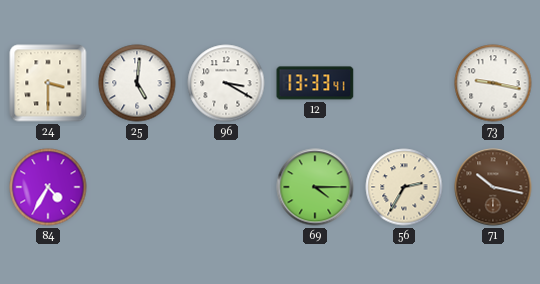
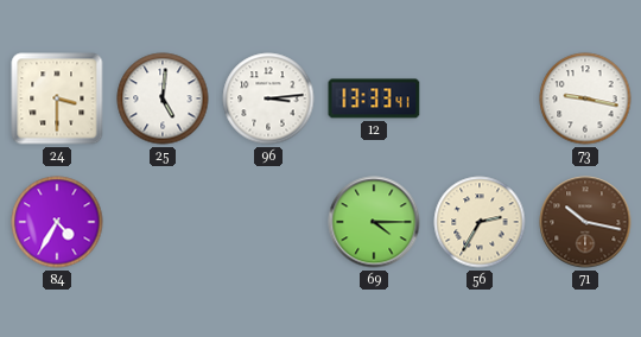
96: 3:20 -> 3:14
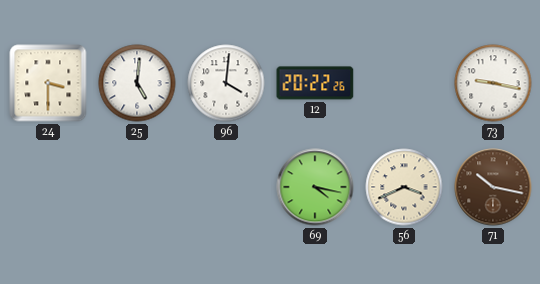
96: 3:14 -> 4:01
12: 13:33 -> 20:22
84: 4:35 -> none
69: 4:15 -> 4:17
56: 2:35 -> 3:41
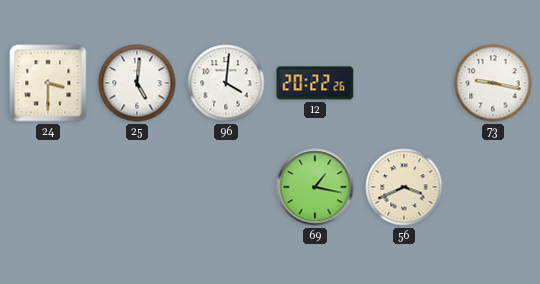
69: 4:17 -> 1:17
71: 10:17 -> none
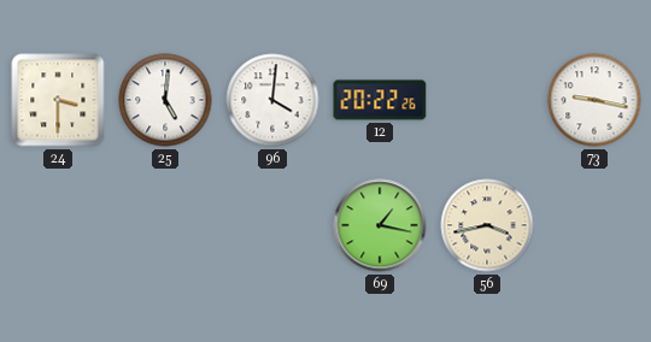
56: 3:41 -> 3:43
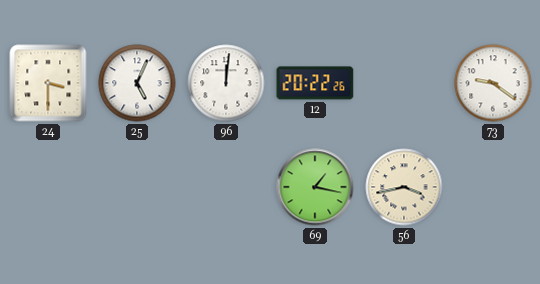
25: 5:01 -> 5:04
96: 4:01 -> 12:01
73: 9:17 -> 9:21
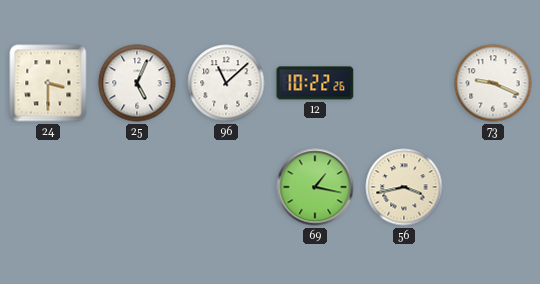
96: 12:01 -> 11:08
12: 20:22 -> 10:22
73: 9:21 -> 9:19
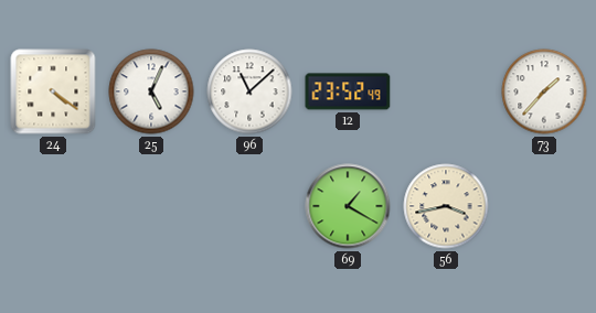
24: 3:30 -> 4:21
12: 10:22 -> 23:52
73: 9:19 -> 1:37
69: 1:17 -> 1:20
